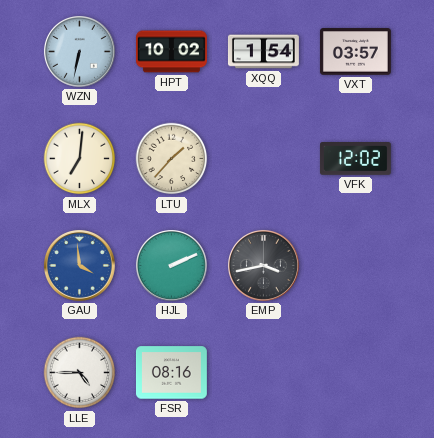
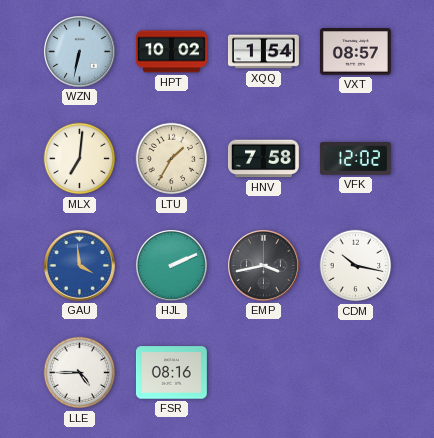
VXT: 03:57 -> 08:57
LTU: 1:37 -> 1:35
HNV: none -> 7:58
CDM: none -> 10:17
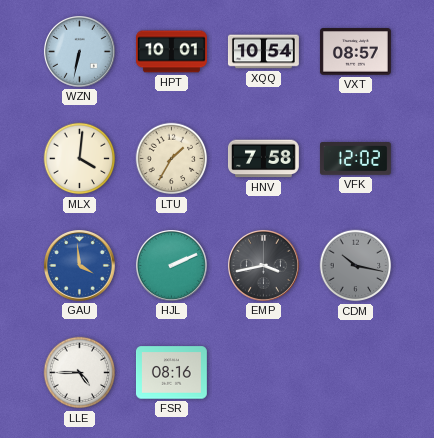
HPT: 10:02 -> 10:01
XQQ: 1:54 -> 10:54
MLX: 7:01 -> 4:01
CDM dial: white -> grey
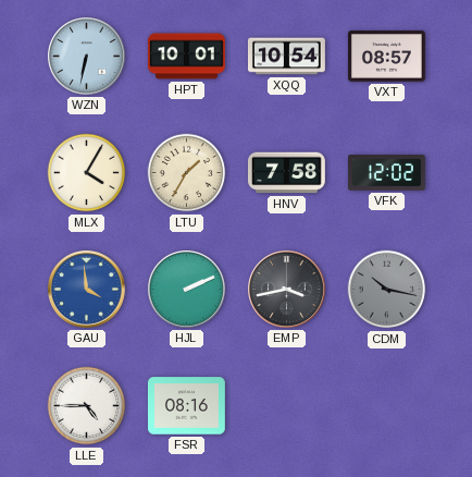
MLX: 4:01 -> 4:05
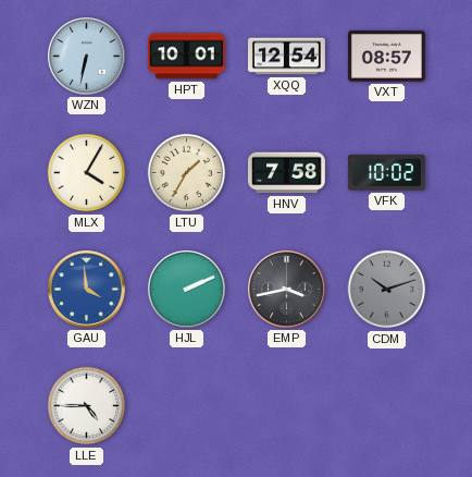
XQQ: 10:54 -> 12:54
VFK: 12:02 -> 10:02
CDM: 10:17 -> 10:12
FSR: 08:16 -> none
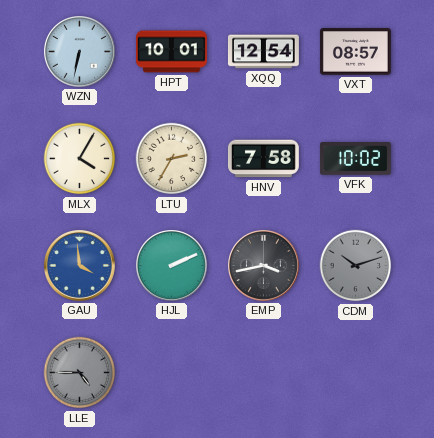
LTU: 1:35 -> 2:35
LLE dial: white -> grey
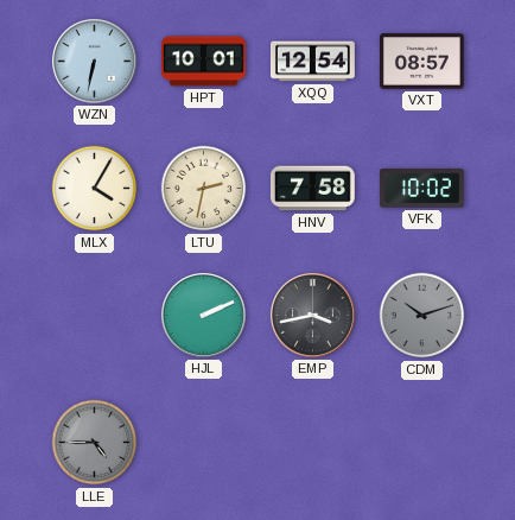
LTU: 2:35 -> 2:32
GAU: 3:59 -> none
